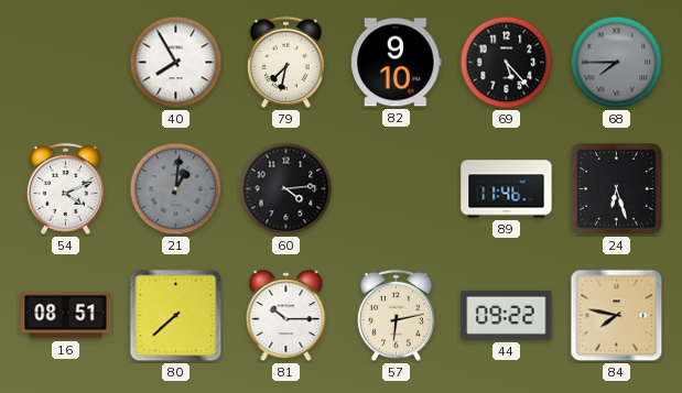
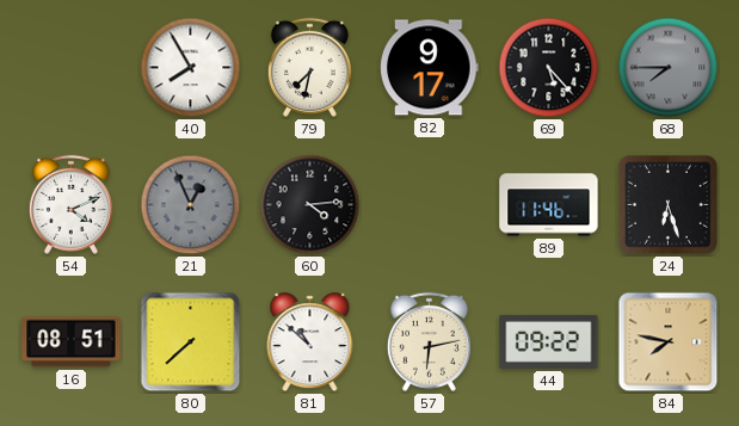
82: 9:10 -> 9:17
21: 1:01 -> 12:56
81: 10:15 -> 10:52
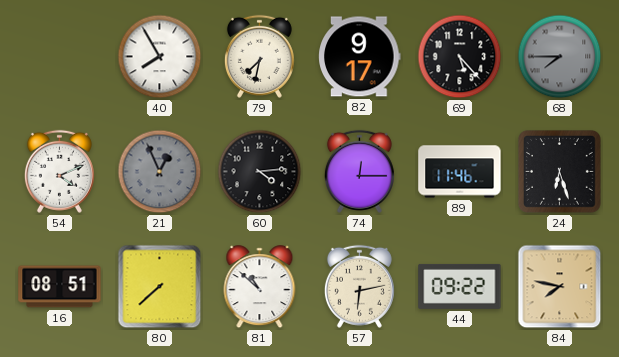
74: none -> 12:15
